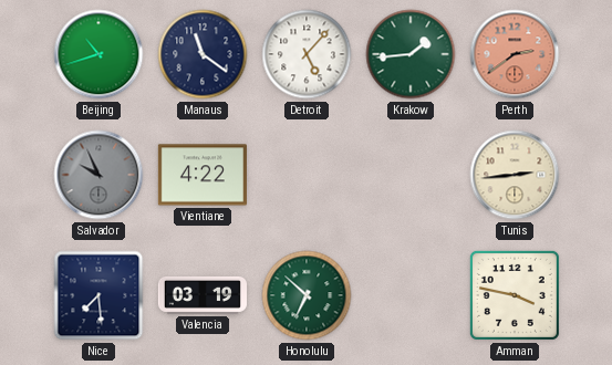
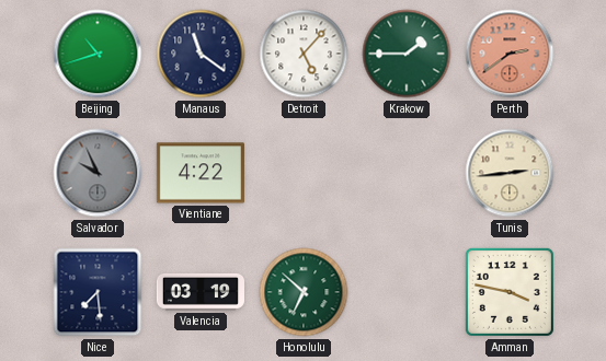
Krakow: 1:44 -> 1:45
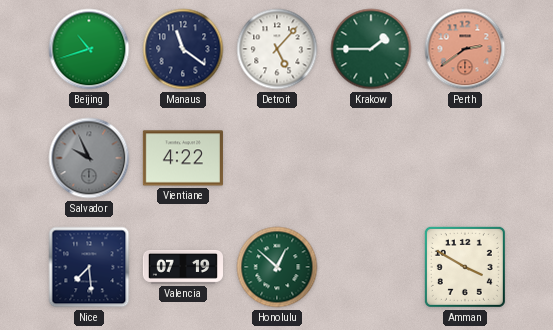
Tunis: 2:44 -> none
Valencia: 03:19 -> 07:19
Honolulu: 6:52 -> 12:52
Amman: 3:47 -> 3:50
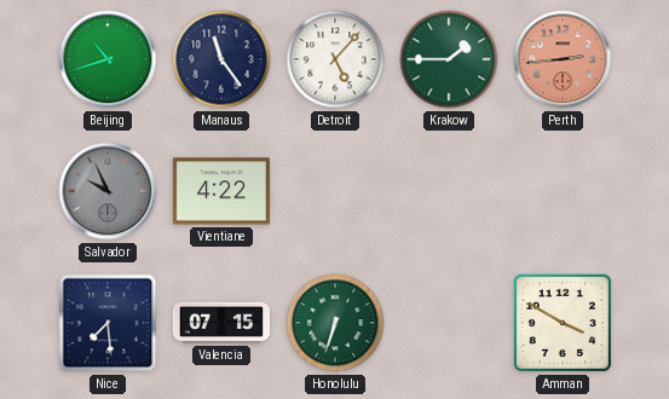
Manaus: 11:21 -> 11:24
Perth: 2:39 -> 2:44
Valencia: 07:19 -> 07:15
Honolulu: 12:52 -> 6:33
